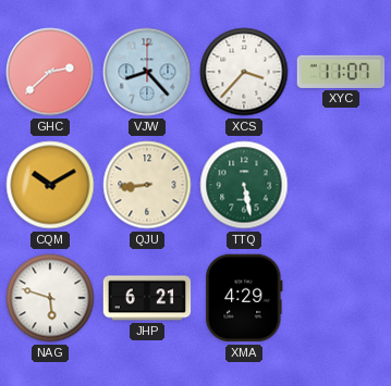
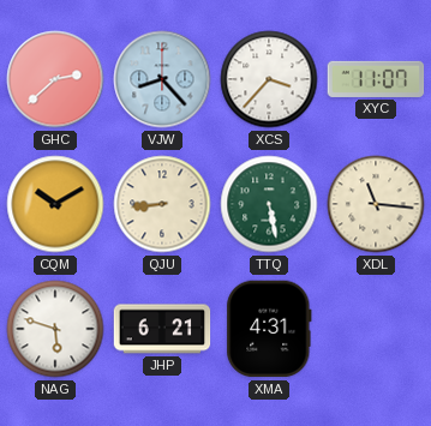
XDL: none -> 11:16
XMA: 4:29 -> 4:31
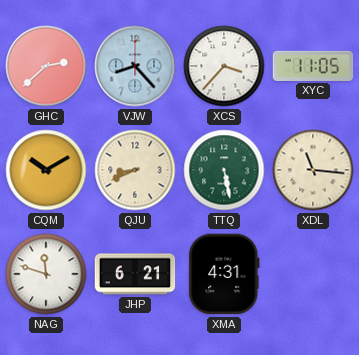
XYC: 11:07 -> 11:05
QJU: 8:44 -> 8:41
NAG: 5:48 -> 11:48
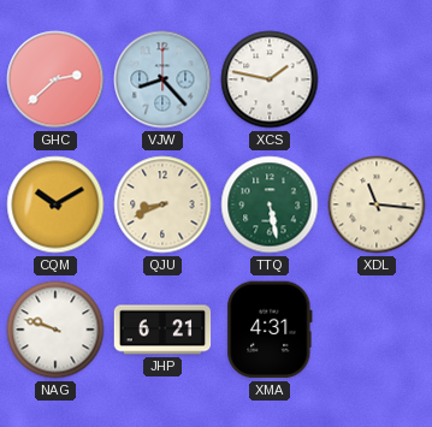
XCS: 3:37 -> 1:47
XYC: 11:05 -> none
NAG: 11:48 -> 9:48
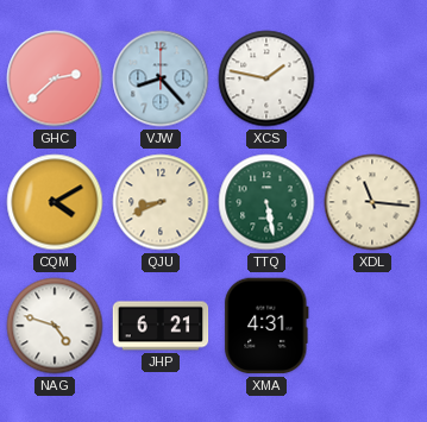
CQM: 10:10 -> 4:10
NAG: 9:48 -> 4:48
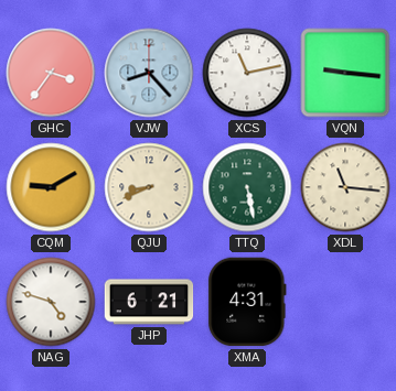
GHC: 2:38 -> 3:36
XCS: 1:47 -> 11:13
VQN: none -> 9:16
CQM: 4:10 -> 9:10
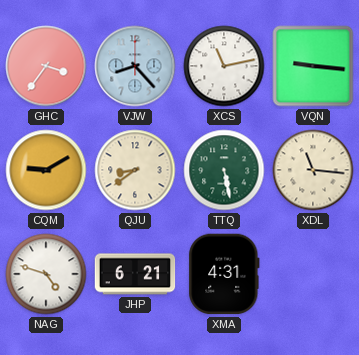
QJU: 8:41 -> 8:39
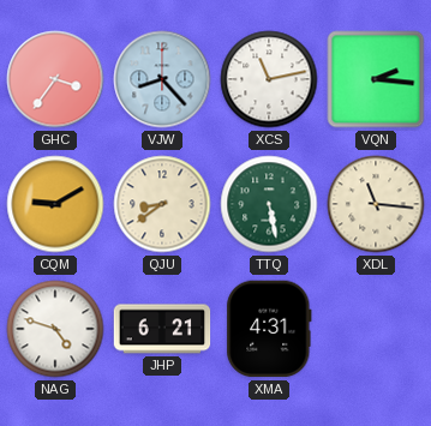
VQN: 9:16 -> 2:16
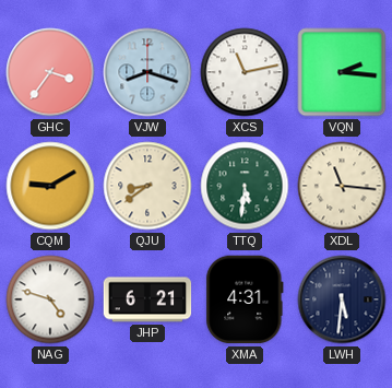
VJW: 8:23 -> 8:18
TTQ: 5:28 -> 5:31
LWH: none -> 5:31
